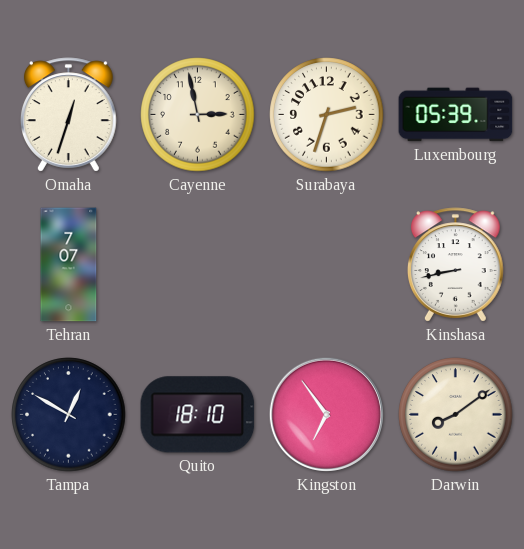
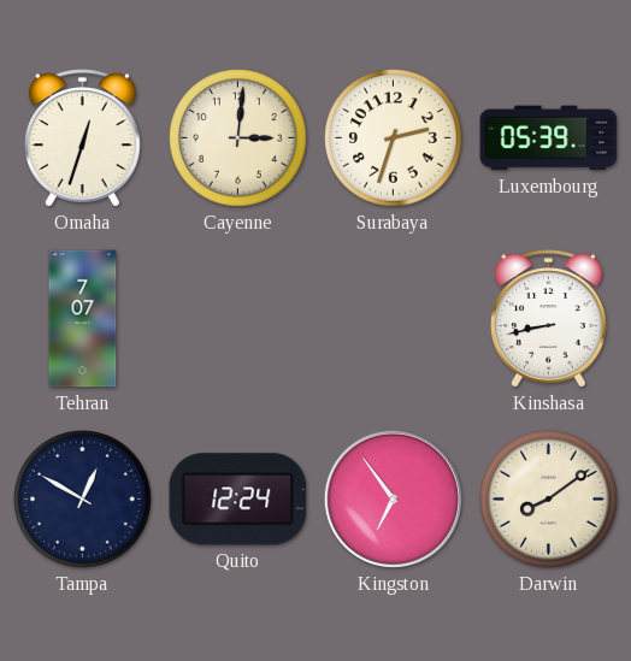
Cayenne: 2:58 -> 3:01
Quito: 18:10 -> 12:24
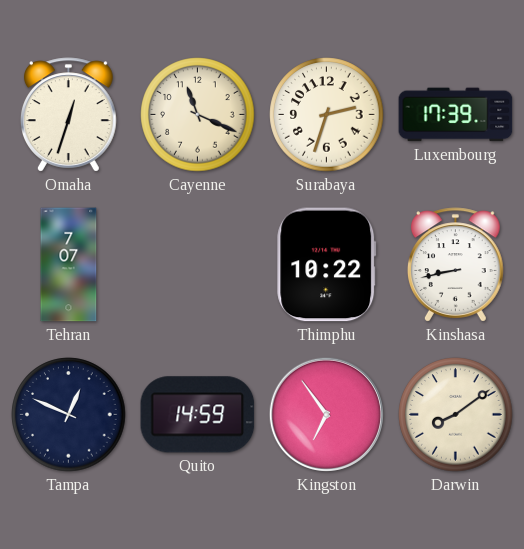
Cayenne: 3:01 -> 11:19
Luxembourg: 05:39 -> 17:39
Thimphu: none -> 10:22
Tampa: 12:50 -> 12:49
Quito: 12:24 -> 14:59
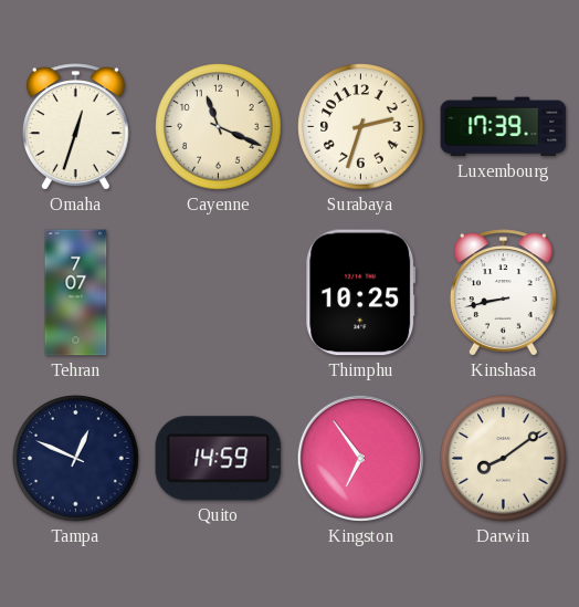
Thimphu: 10:22 -> 10:25
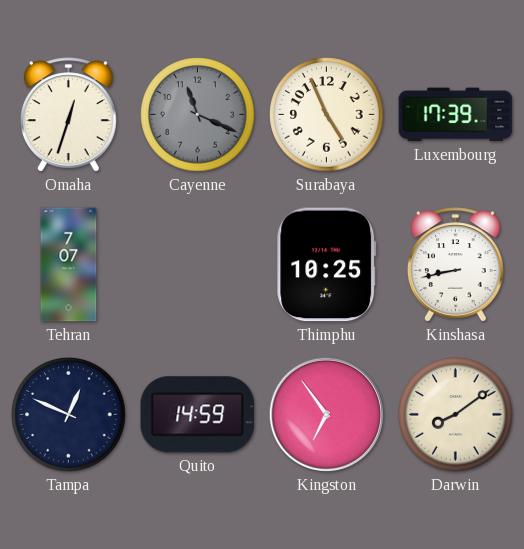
Cayenne dial: cream -> grey
Surabaya: 2:33 -> 4:56
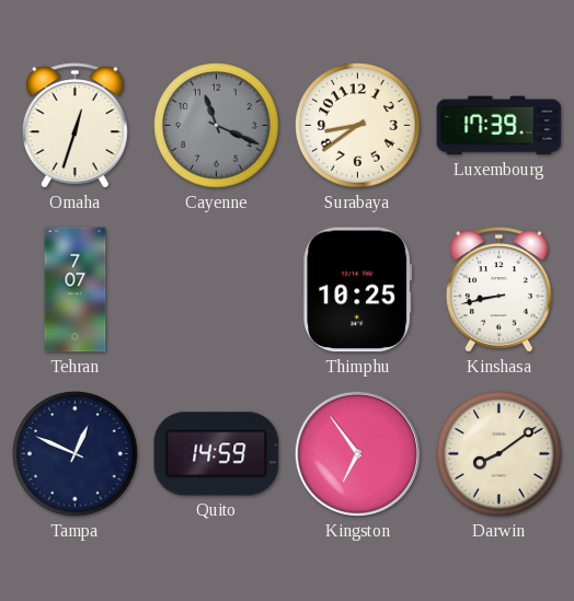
Surabaya: 4:56 -> 8:39
